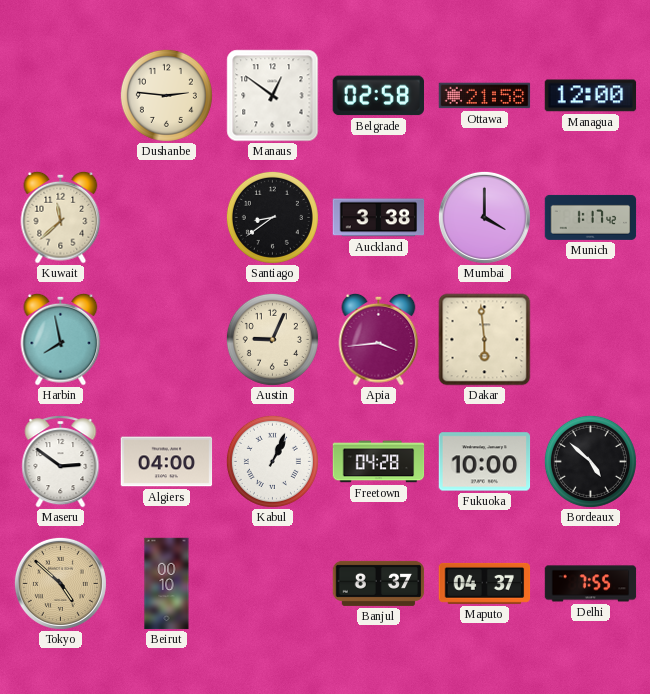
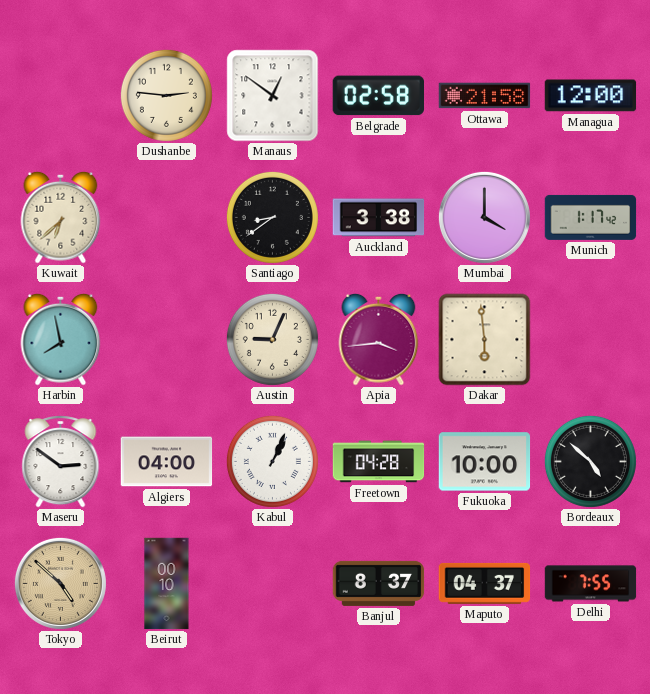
Kuwait: 11:38 -> 6:38
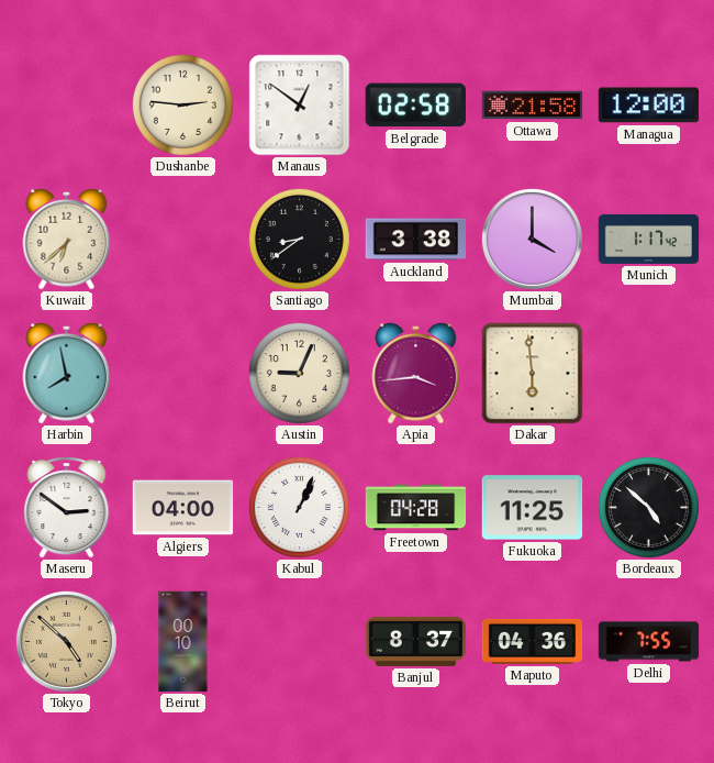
Fukuoka: 10:00 -> 11:25
Maputo: 04:37 -> 04:36
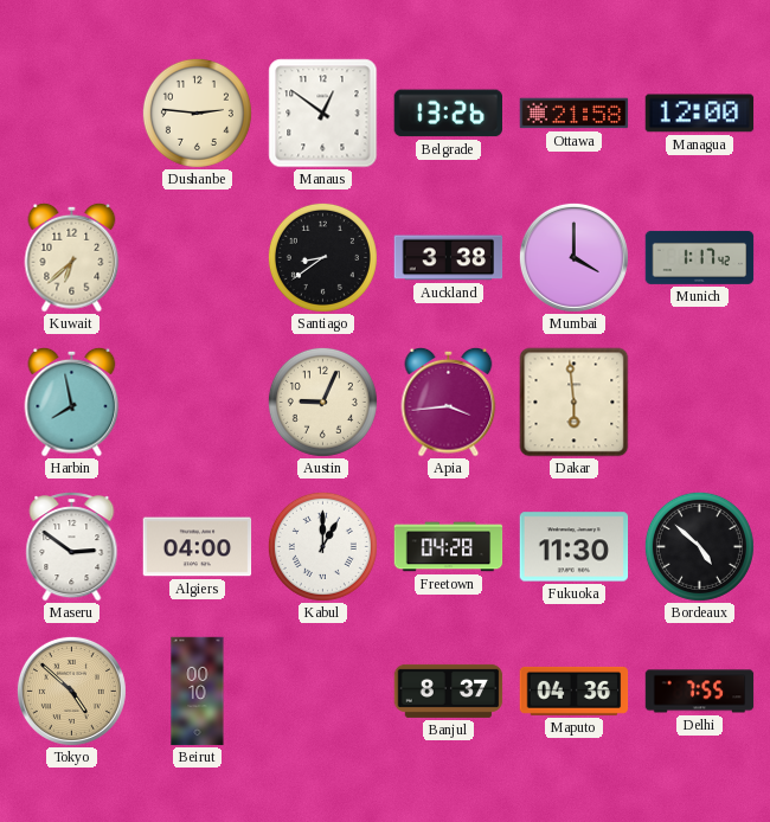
Belgrade: 02:58 -> 13:26
Kabul: 1:04 -> 1:00
Fukuoka: 11:25 -> 11:30
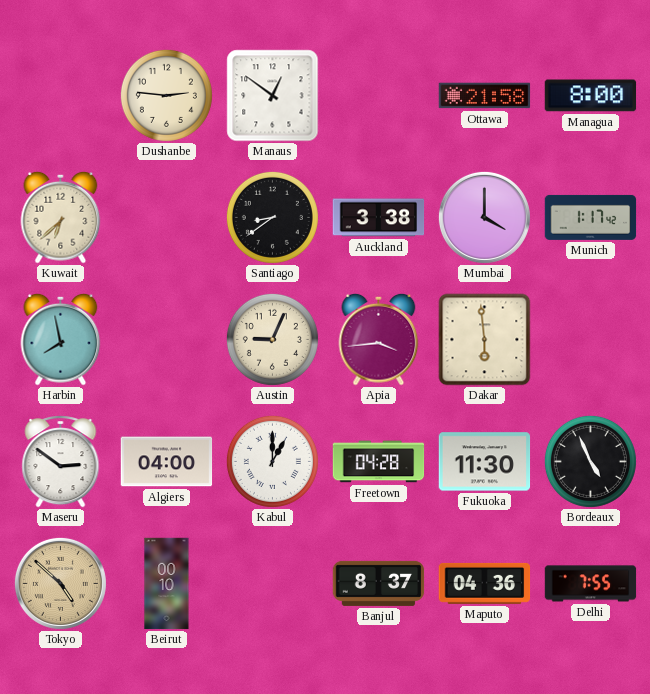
Belgrade: 13:26 -> none
Managua: 12:00 -> 8:00
Bordeaux: 4:52 -> 4:56
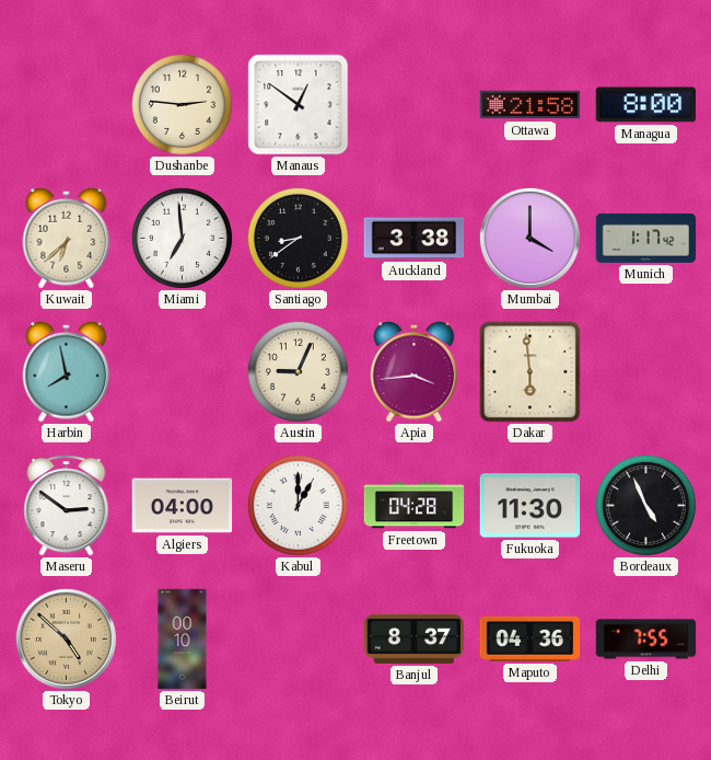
Miami: none -> 6:59
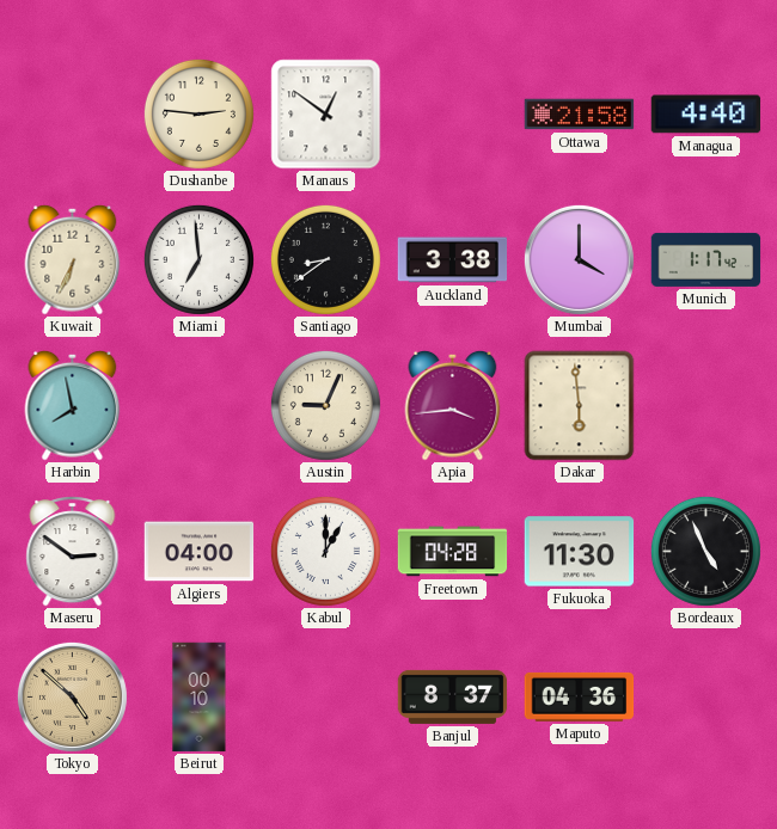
Managua: 8:00 -> 4:40
Kuwait: 6:38 -> 6:34
Delhi: 7:55 -> none
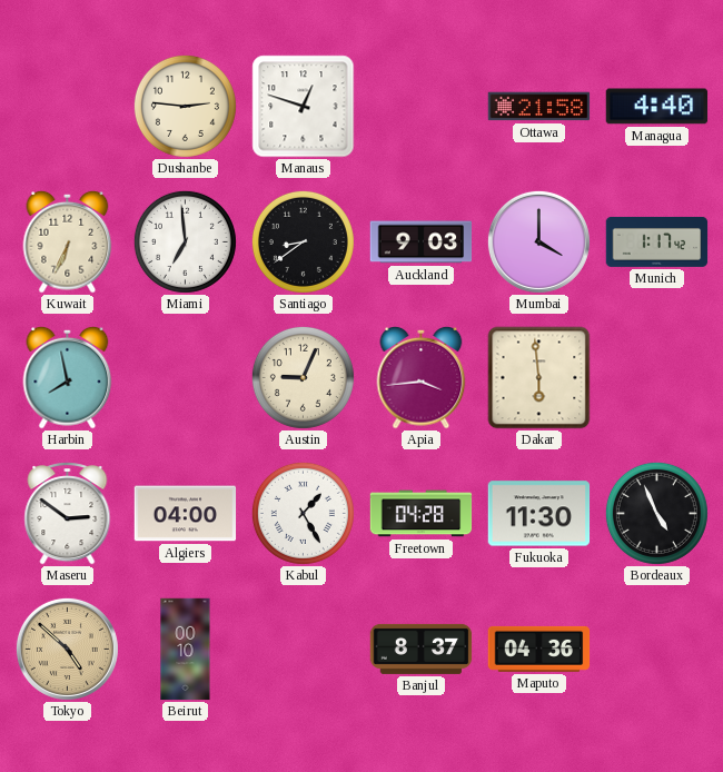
Manaus: 12:51 -> 12:48
Auckland: 3:38 -> 9:03
Kabul: 1:00 -> 1:25
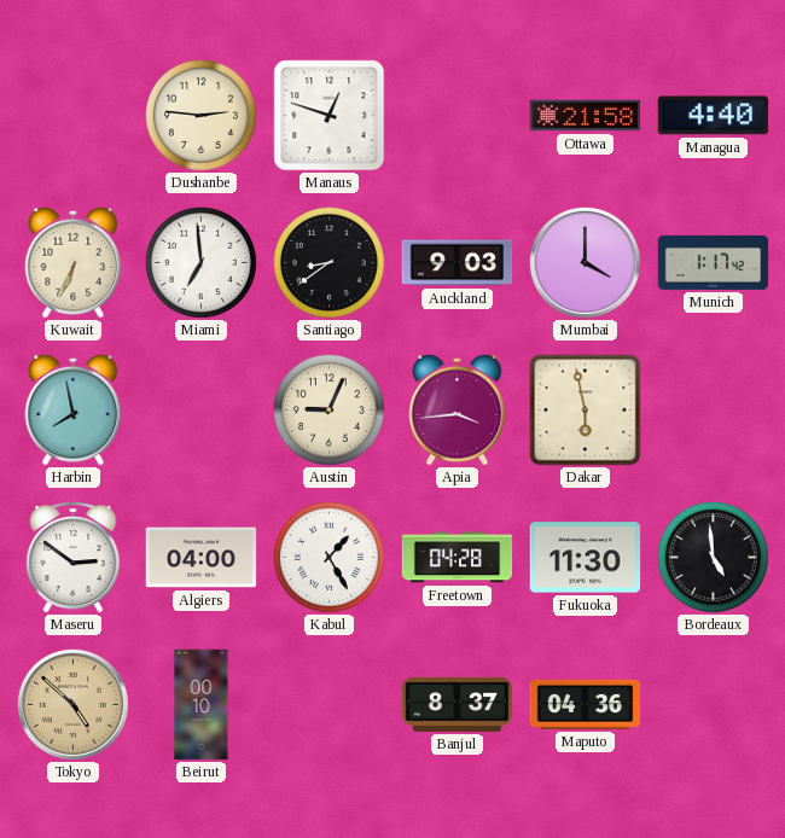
Dakar: 5:59 -> 5:58
Bordeaux: 4:56 -> 4:59
